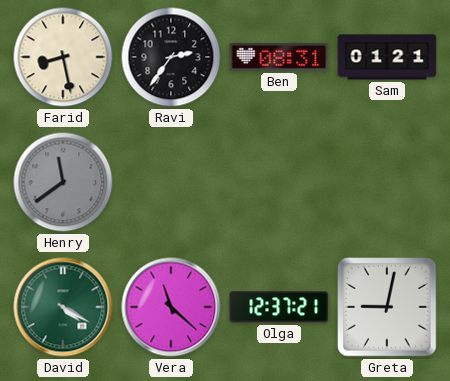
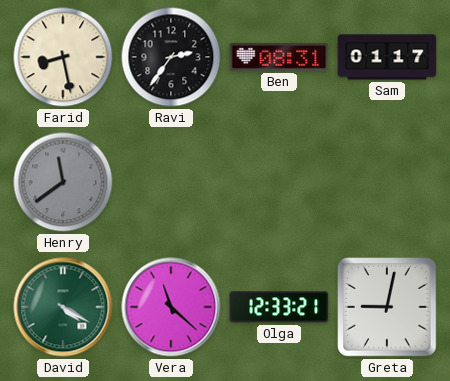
Sam: 01:21 -> 01:17
Olga: 12:37 -> 12:33
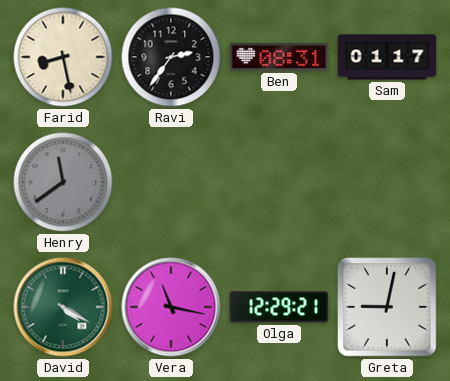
Vera: 11:22 -> 11:17
Olga: 12:33 -> 12:29
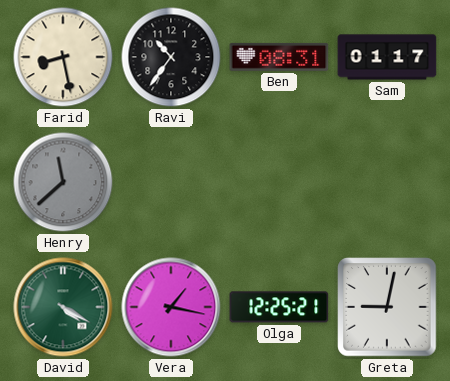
Ravi: 2:36 -> 10:36
Henry: 11:39 -> 11:38
Vera: 11:17 -> 1:17
Olga: 12:29 -> 12:25
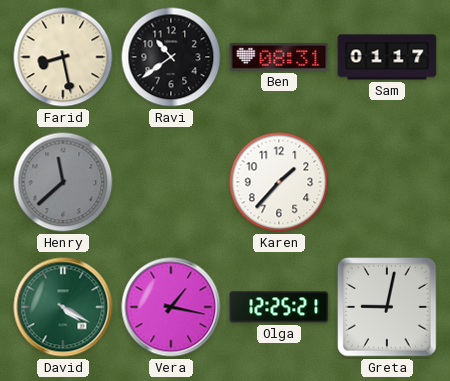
Ravi: 10:36 -> 10:39
Karen: none -> 1:37
